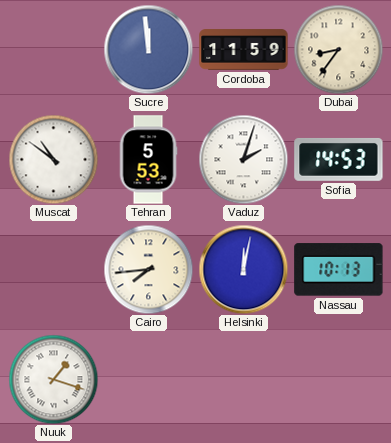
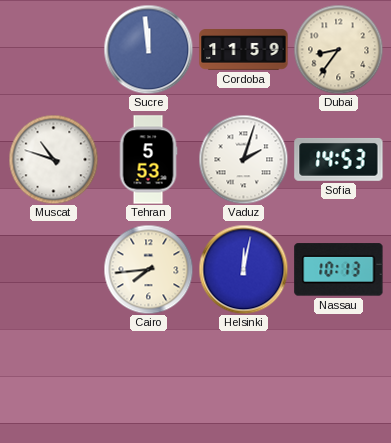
Muscat: 10:51 -> 10:48
Nuuk: 1:18 -> none
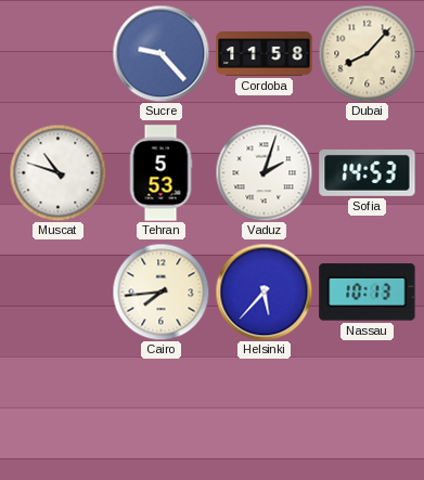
Sucre: 11:59 -> 9:23
Cordoba: 11:59 -> 11:58
Dubai: 8:36 -> 8:07
Helsinki: 12:02 -> 5:37
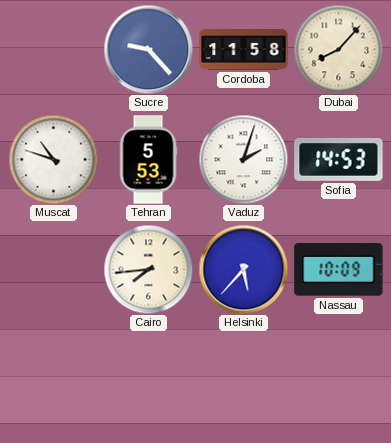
Nassau: 10:13 -> 10:09
